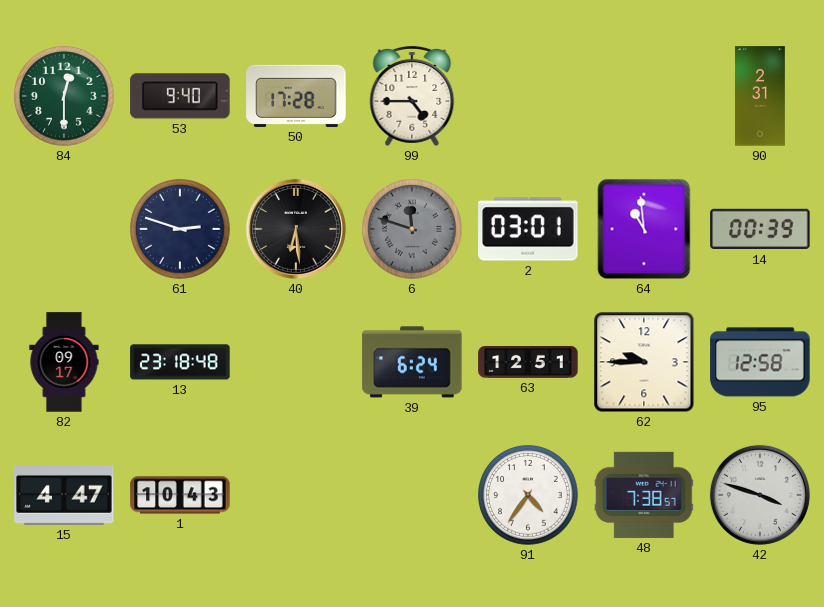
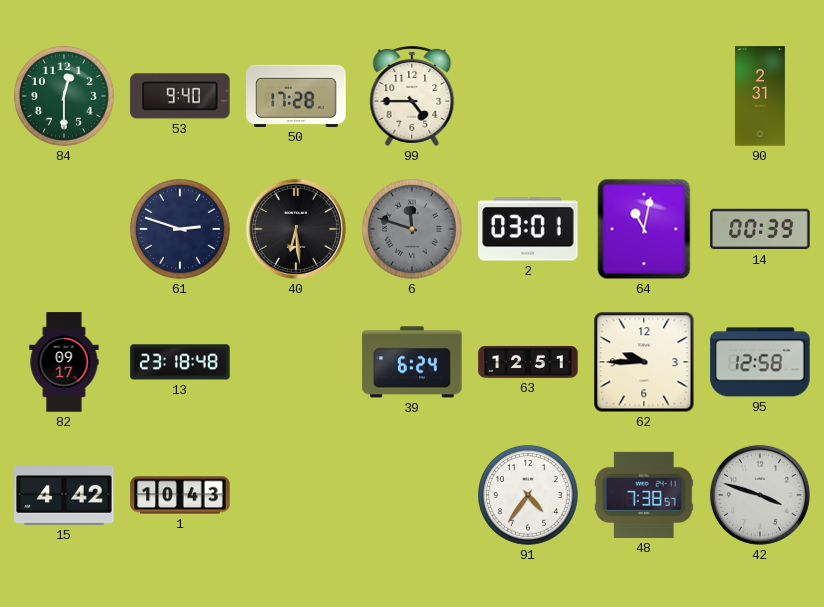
64: 10:59 -> 11:02
15: 4:47 -> 4:42
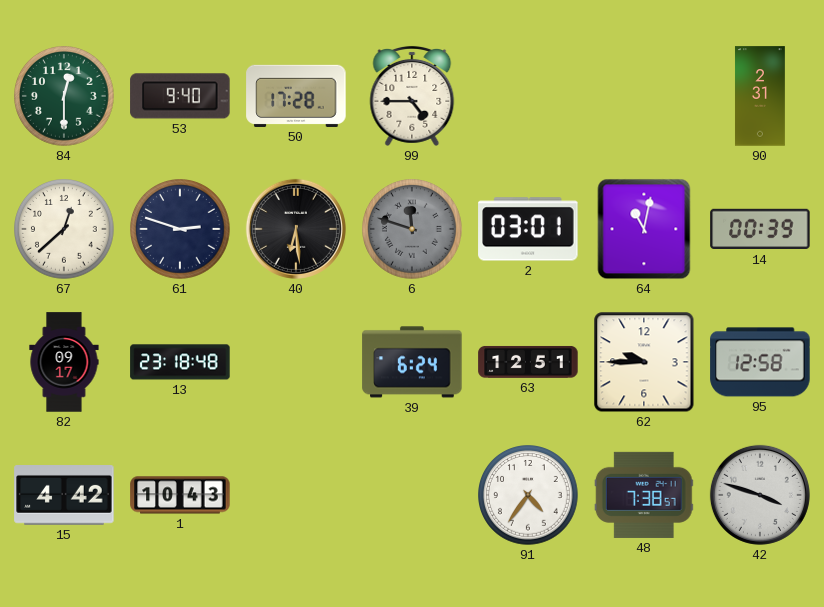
67: none -> 12:38
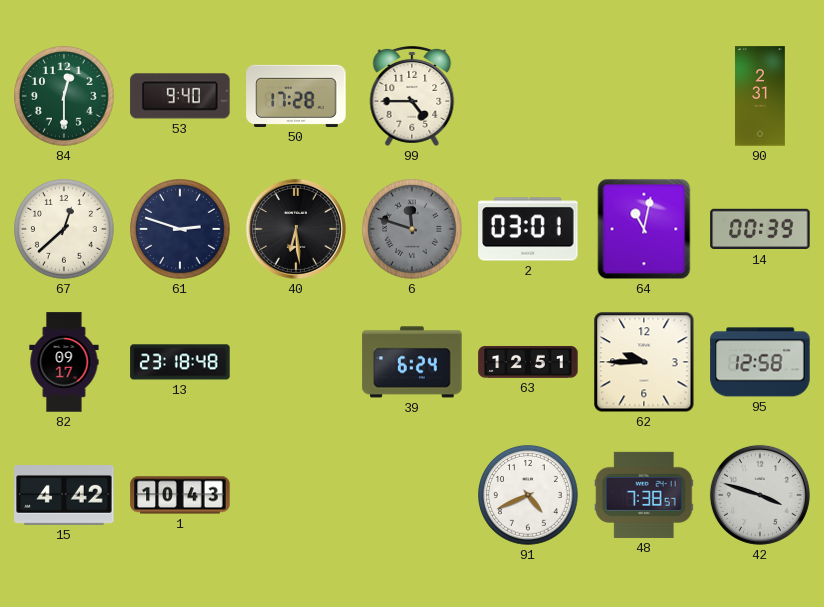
91: 4:36 -> 4:41
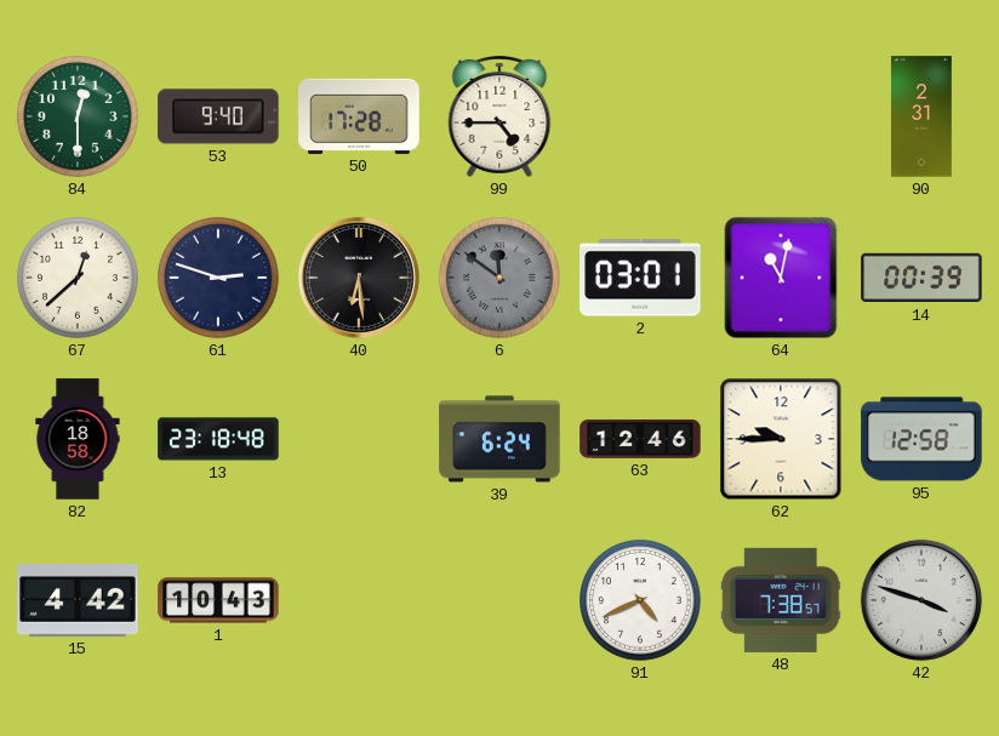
6: 11:48 -> 11:51
82: 09:17 -> 18:58
63: 12:51 -> 12:46
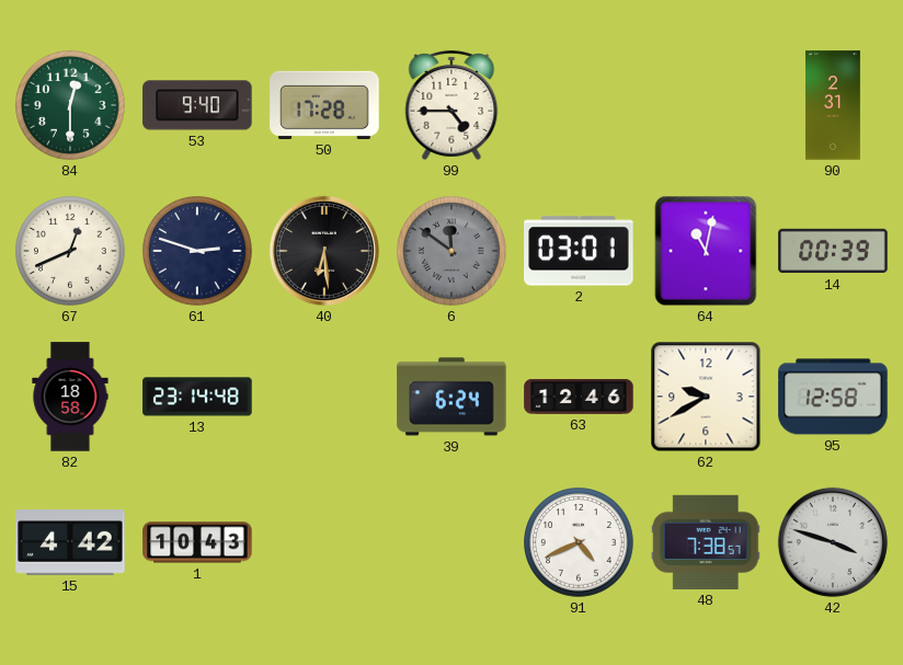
67: 12:38 -> 12:41
13: 23:18 -> 23:14
62: 9:45 -> 9:40
